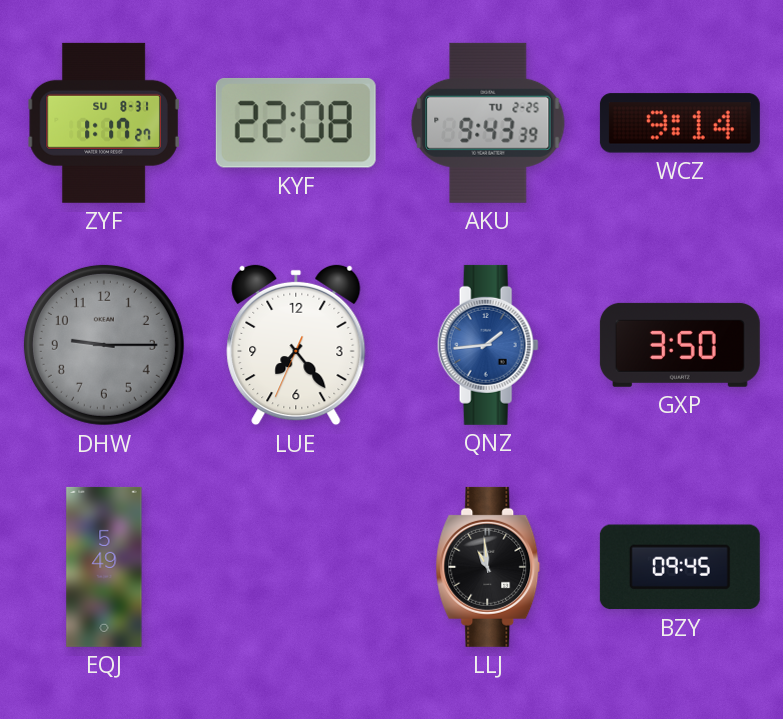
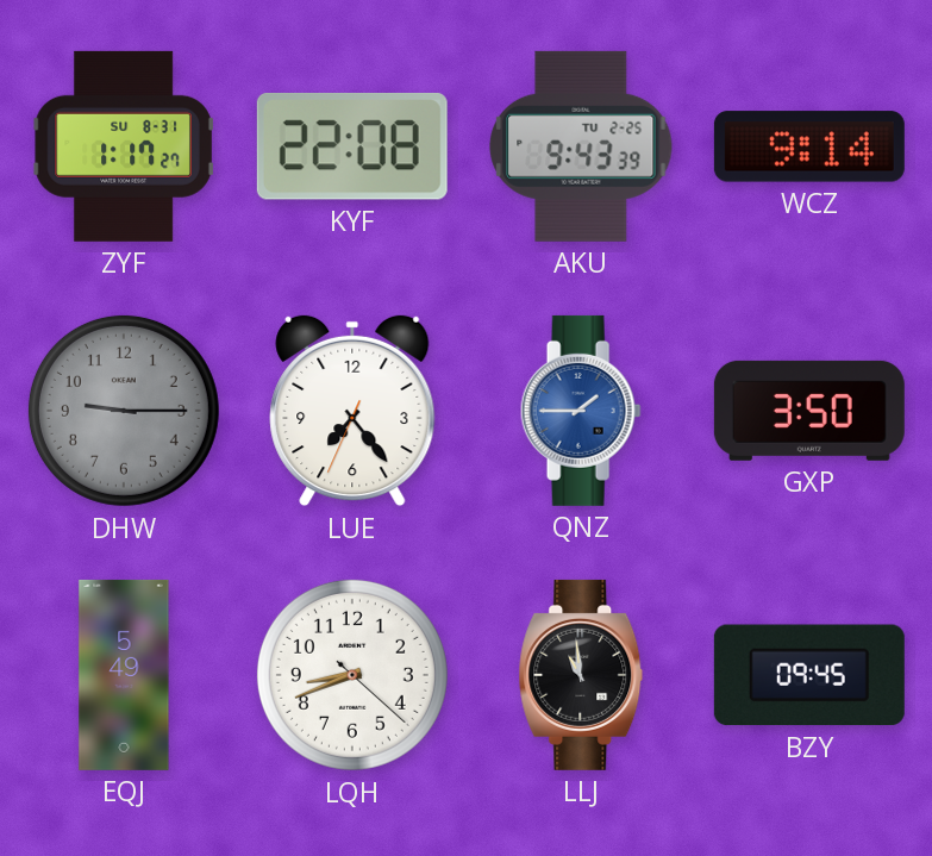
QNZ: 1:44 -> 1:45
LQH: none -> 8:41
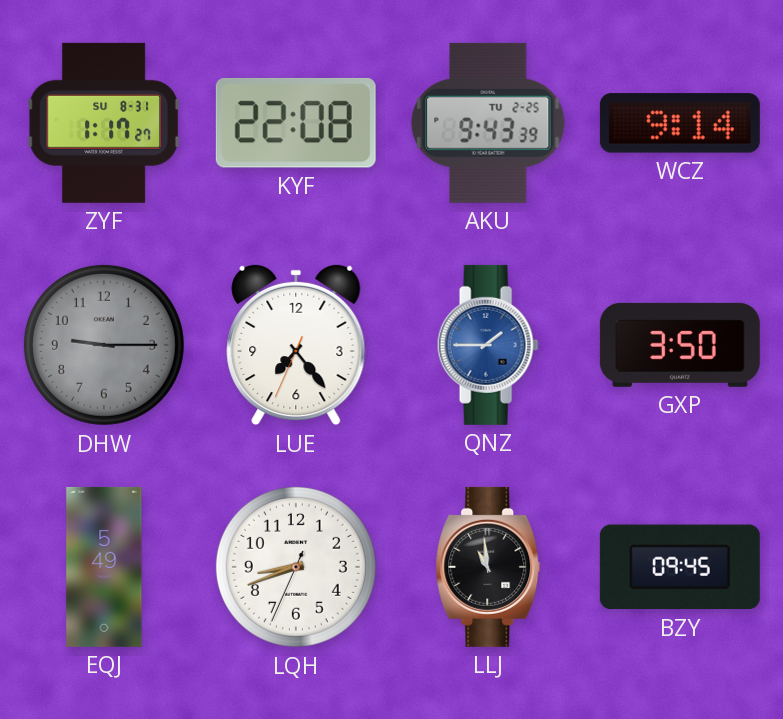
LQH: 8:41:22 -> 8:41:34
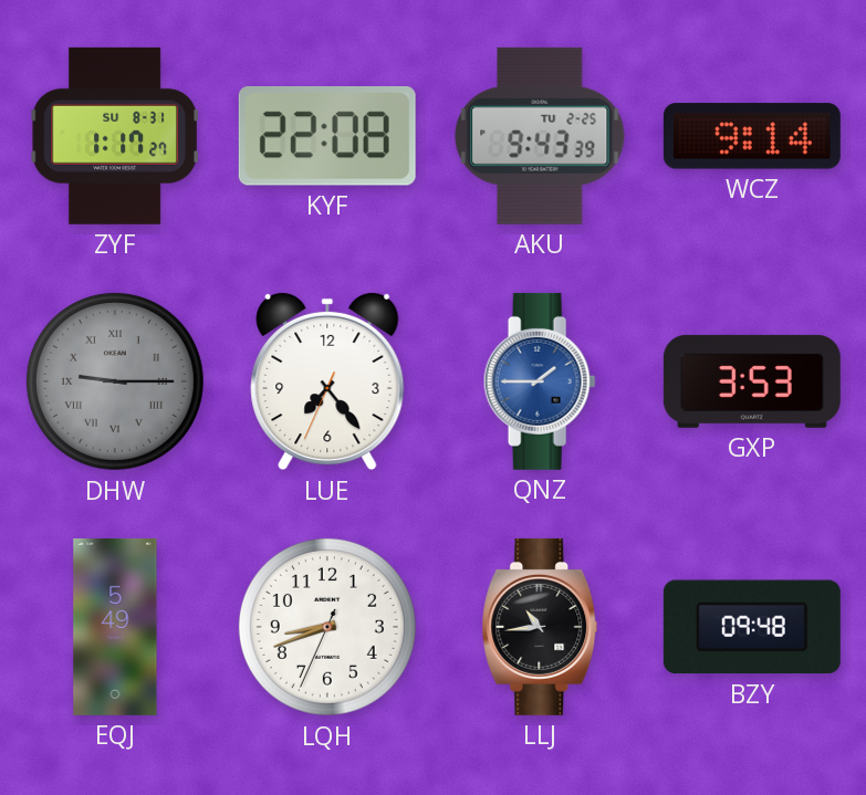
DHW numerals: Arabic -> Roman
GXP: 3:50 -> 3:53
LLJ: 10:59 -> 10:44
BZY: 09:45 -> 09:48
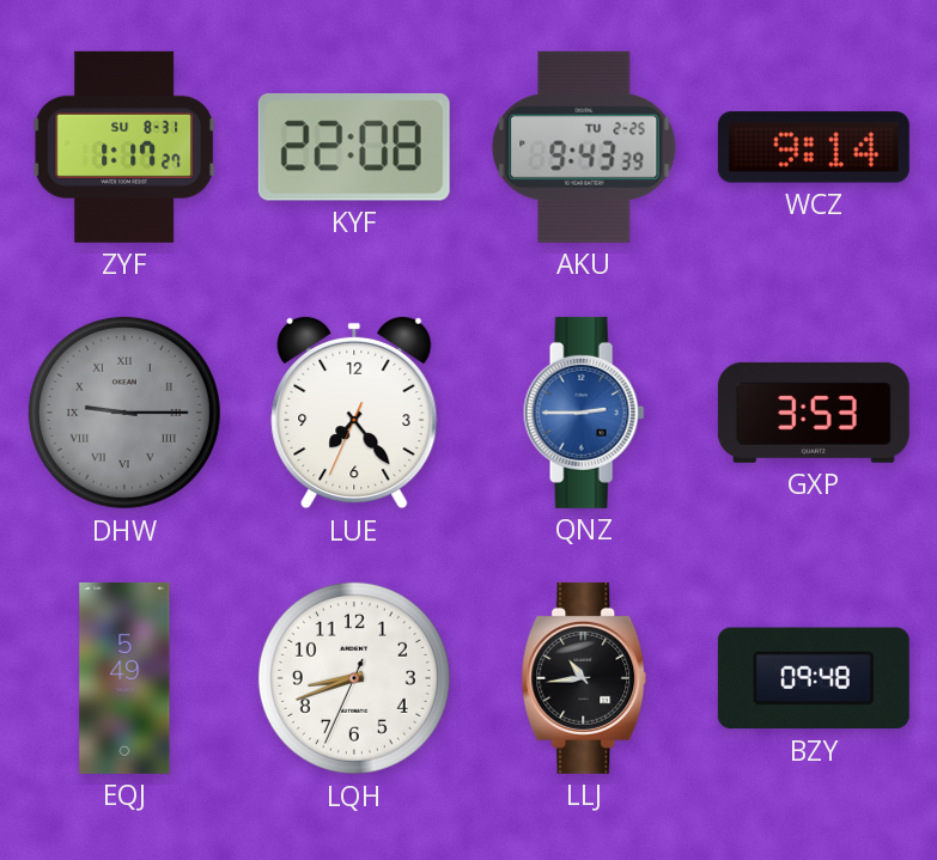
QNZ: 1:45 -> 2:45
